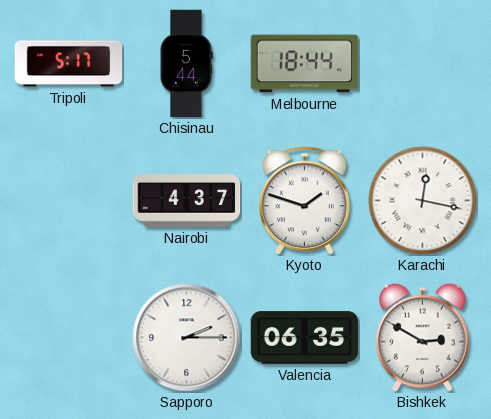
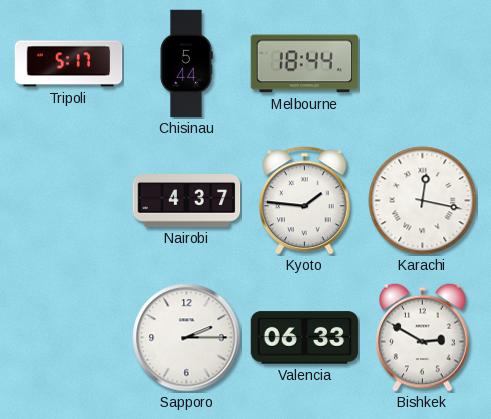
Kyoto: 1:48 -> 1:46
Valencia: 06:35 -> 06:33
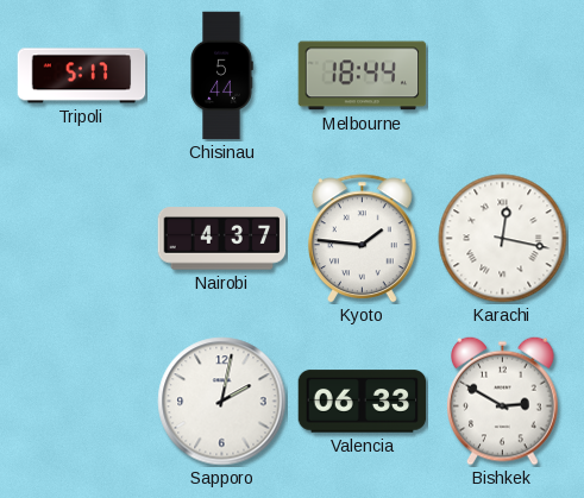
Sapporo: 2:15 -> 2:02
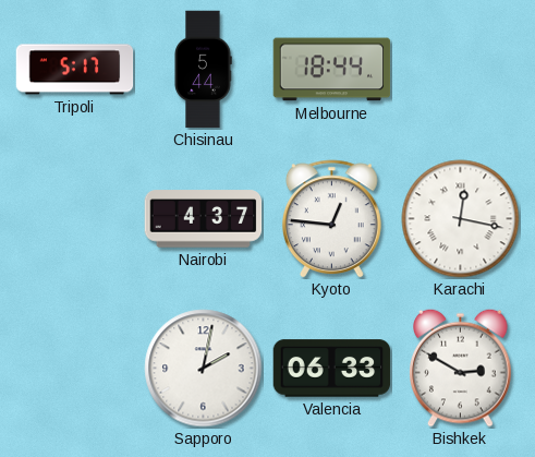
Kyoto: 1:46 -> 12:46
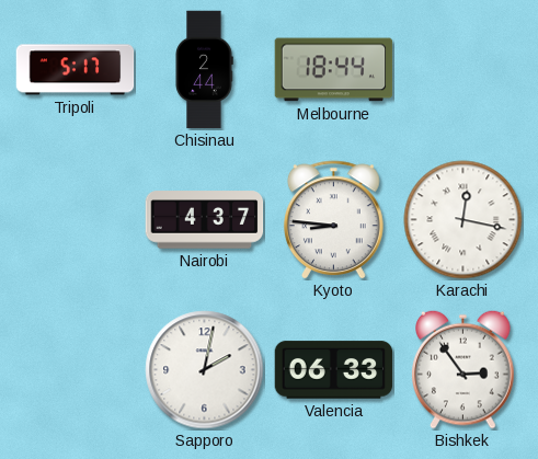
Chisinau: 5:44 -> 2:44
Kyoto: 12:46 -> 8:46
Bishkek: 2:50 -> 2:54
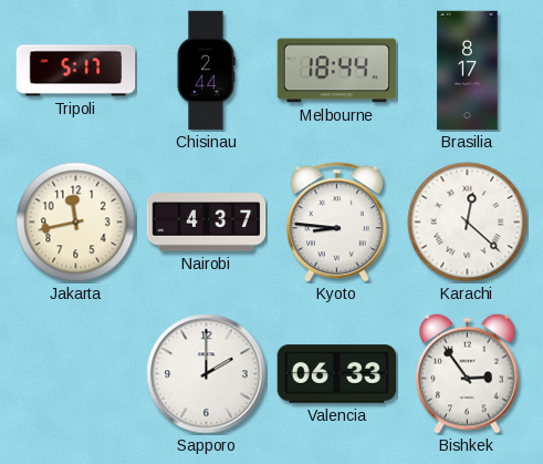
Brasilia: none -> 8:17
Jakarta: none -> 11:43
Karachi: 12:17 -> 12:22
Sapporo: 2:02 -> 2:00
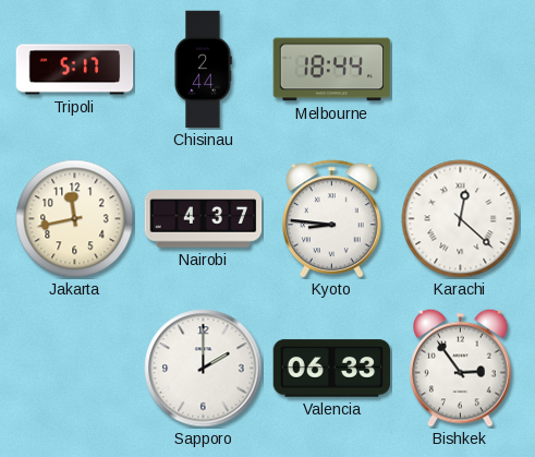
Brasilia: 8:17 -> none
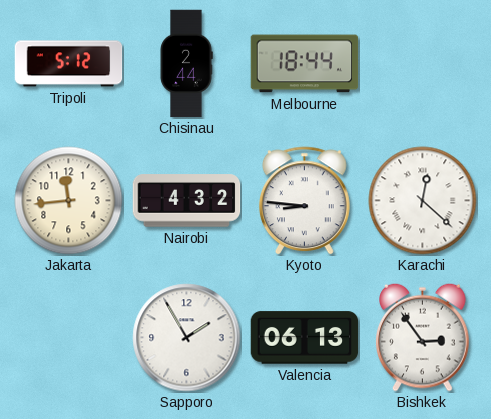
Tripoli: 5:17 -> 5:12
Jakarta: 11:43 -> 11:44
Nairobi: 4:37 -> 4:32
Sapporo: 2:00 -> 1:55
Valencia: 06:33 -> 06:13
